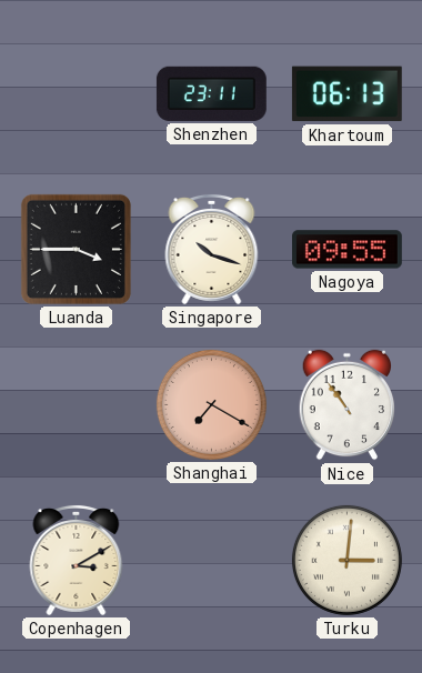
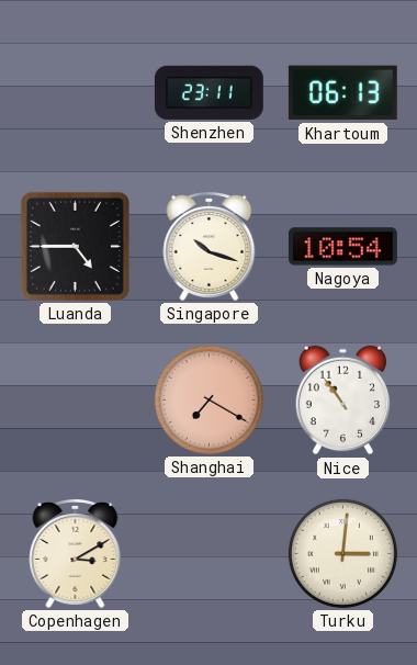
Luanda: 3:45 -> 4:45
Nagoya: 09:55 -> 10:54
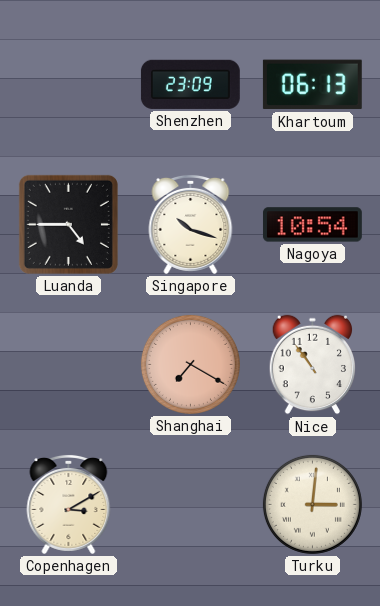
Shenzhen: 23:11 -> 23:09
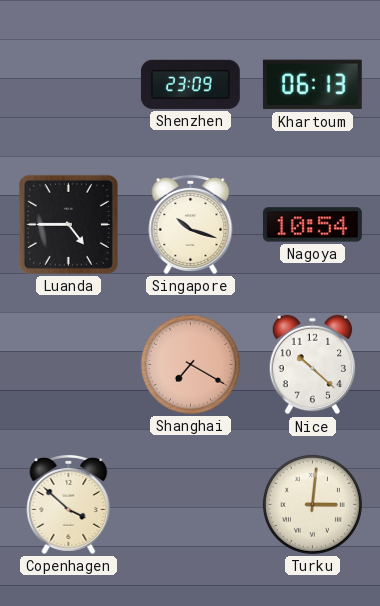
Nice: 10:54 -> 10:22
Copenhagen: 3:10 -> 3:52
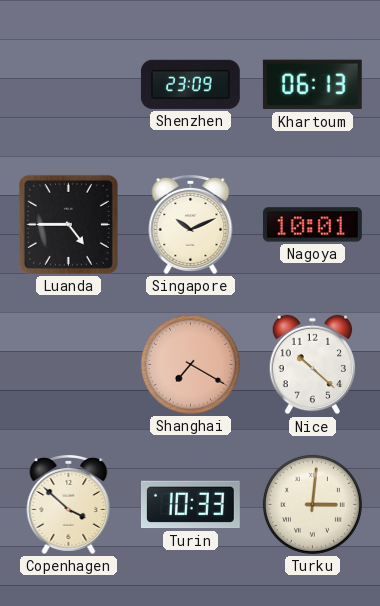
Singapore: 10:18 -> 10:11
Nagoya: 10:54 -> 10:01
Turin: none -> 10:33
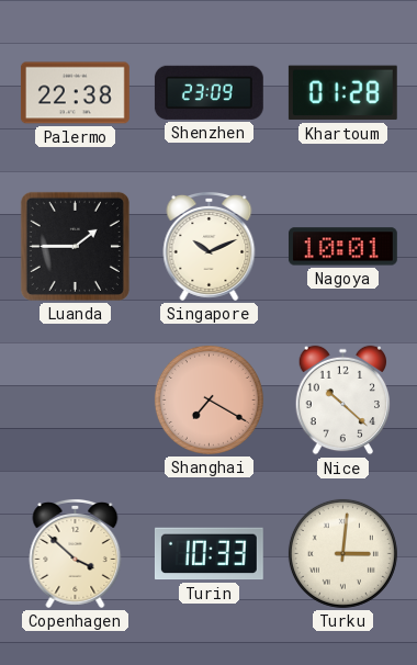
Palermo: none -> 22:38
Khartoum: 06:13 -> 01:28
Luanda: 4:45 -> 1:45
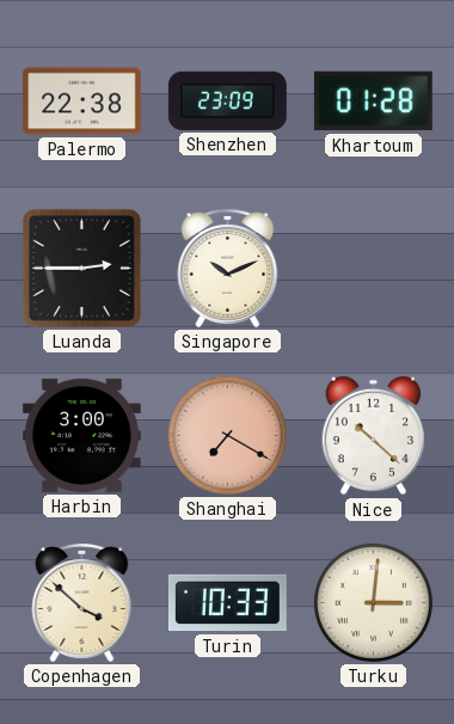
Luanda: 1:45 -> 2:45
Nagoya: 10:01 -> none
Harbin: none -> 3:00
